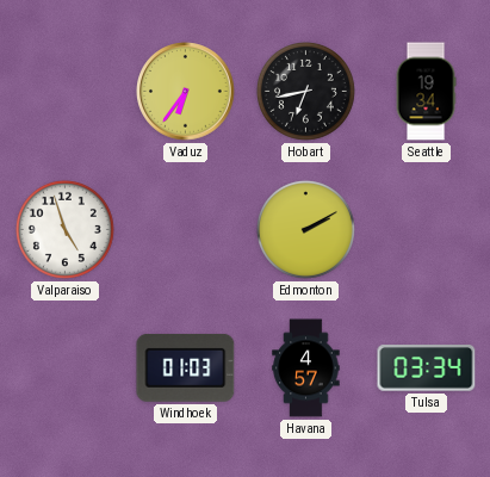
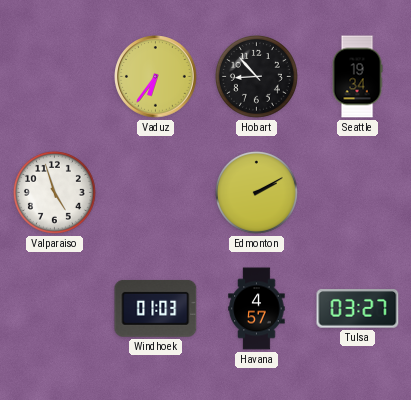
Hobart: 6:43 -> 8:53
Tulsa: 03:34 -> 03:27
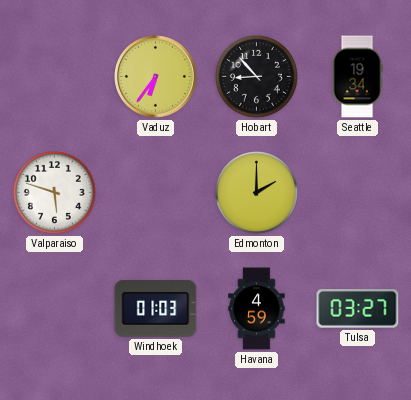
Valparaiso: 4:57 -> 5:48
Edmonton: 2:10 -> 2:00
Havana: 4:57 -> 4:59
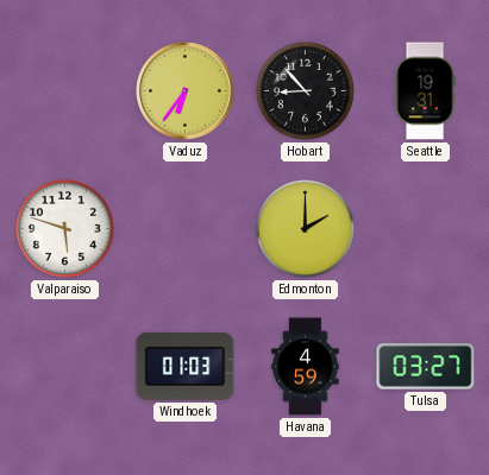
Seattle: 19:34 -> 19:31
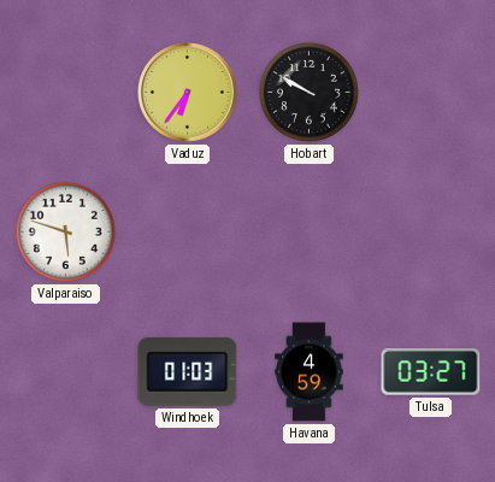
Hobart: 8:53 -> 9:50
Seattle: 19:31 -> none
Edmonton: 2:00 -> none
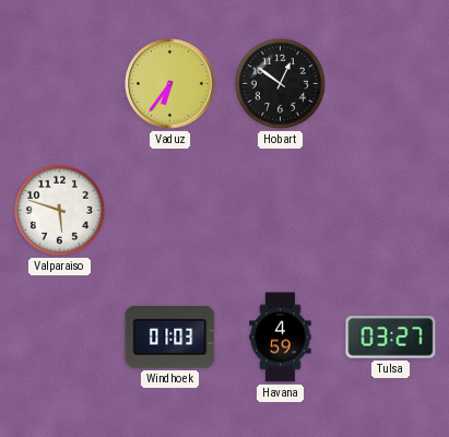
Hobart: 9:50 -> 12:51
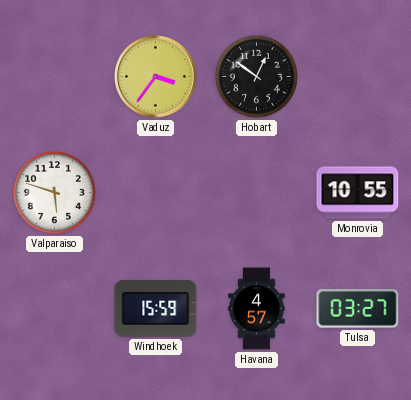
Vaduz: 6:36 -> 3:36
Monrovia: none -> 10:55
Windhoek: 01:03 -> 15:59
Havana: 4:59 -> 4:57
